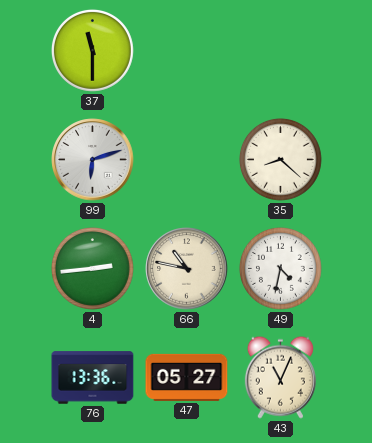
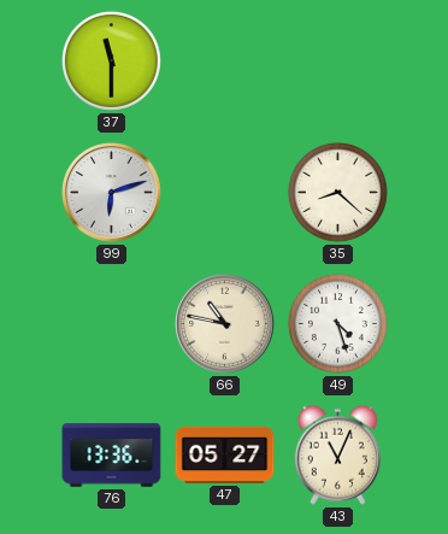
4: 2:44 -> none
49: 4:32 -> 4:27
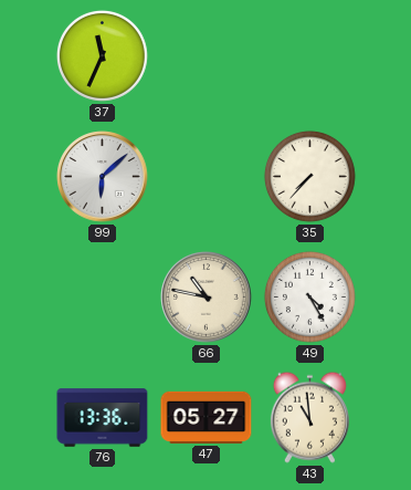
37: 11:30 -> 11:34
99: 6:12 -> 6:08
35: 8:22 -> 7:37
49: 4:27 -> 4:25
43: 11:04 -> 10:59
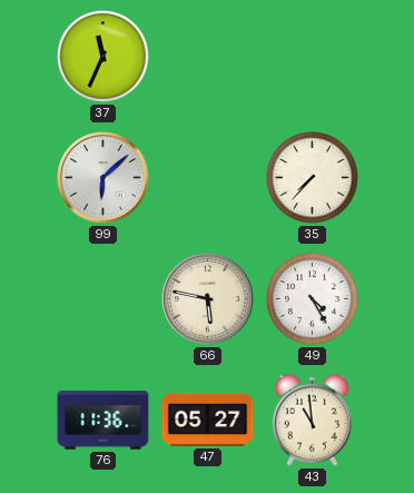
66: 10:47 -> 5:47
76: 13:36 -> 11:36
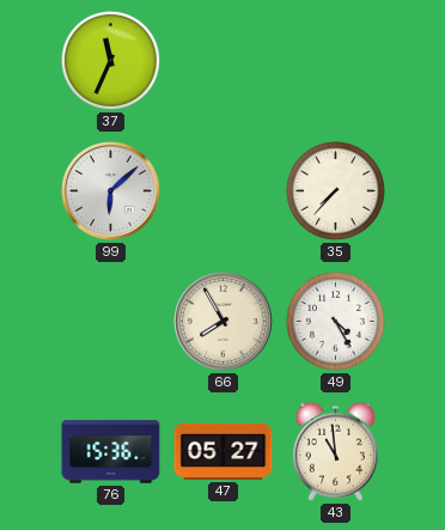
66: 5:47 -> 7:55
76: 11:36 -> 15:36
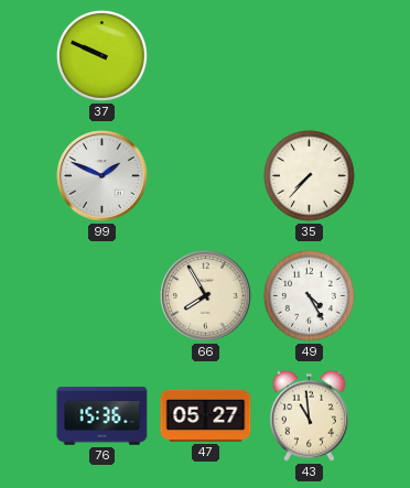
37: 11:34 -> 9:49
99: 6:08 -> 1:49
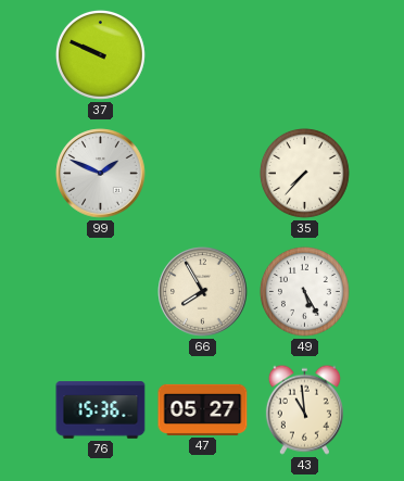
49: 4:25 -> 5:25
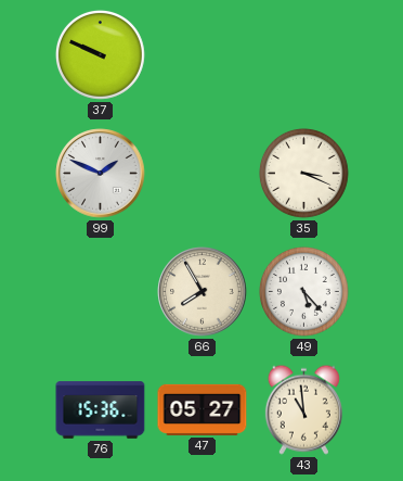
35: 7:37 -> 3:19
49: 5:25 -> 5:23
